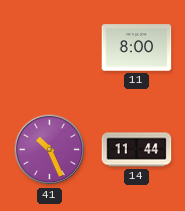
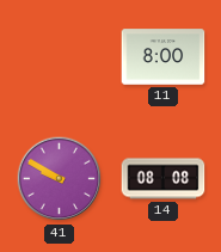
41: 10:26 -> 9:50
14: 11:44 -> 08:08
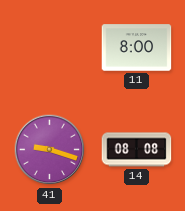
41: 9:50 -> 9:18
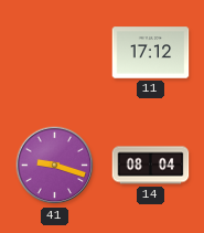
11: 8:00 -> 17:12
14: 08:08 -> 08:04
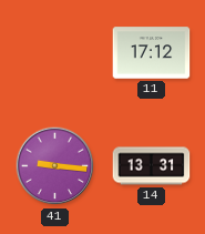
41: 9:18 -> 9:16
14: 08:04 -> 13:31
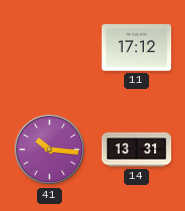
41: 9:16 -> 10:16
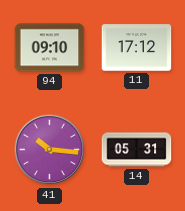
94: none -> 09:10
14: 13:31 -> 05:31
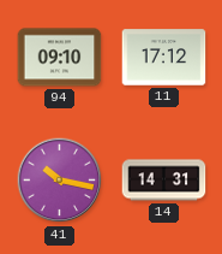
41: 10:16 -> 10:17
14: 05:31 -> 14:31
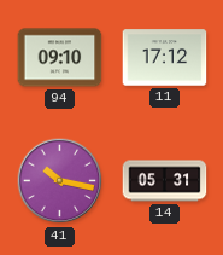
14: 14:31 -> 05:31
